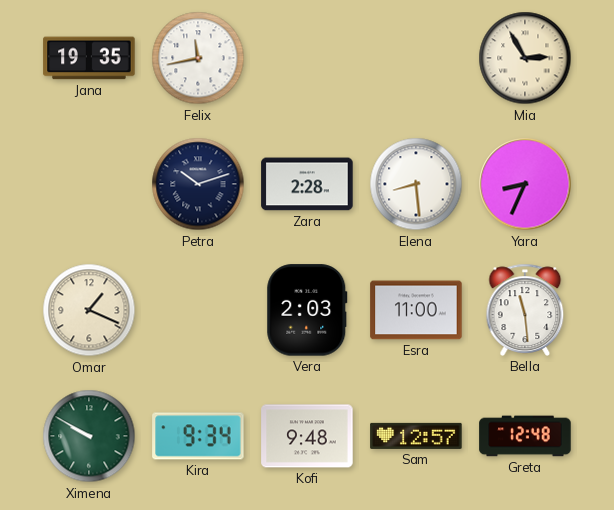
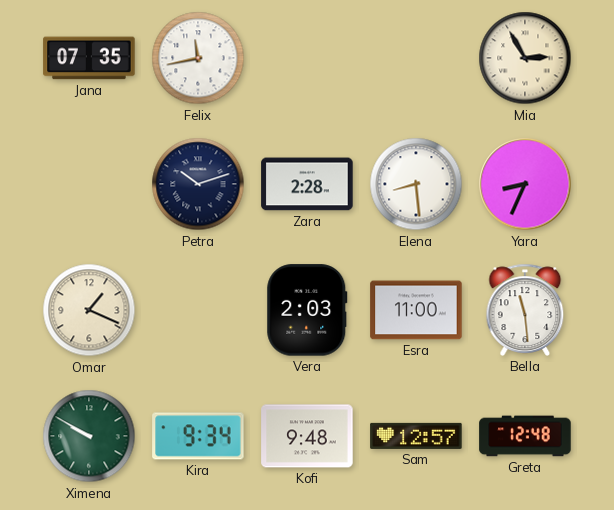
Jana: 19:35 -> 07:35
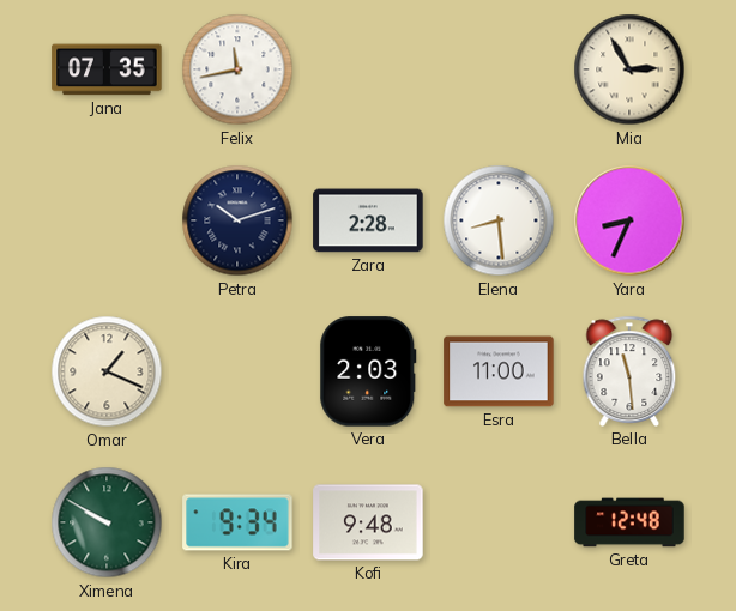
Sam: 12:57 -> none
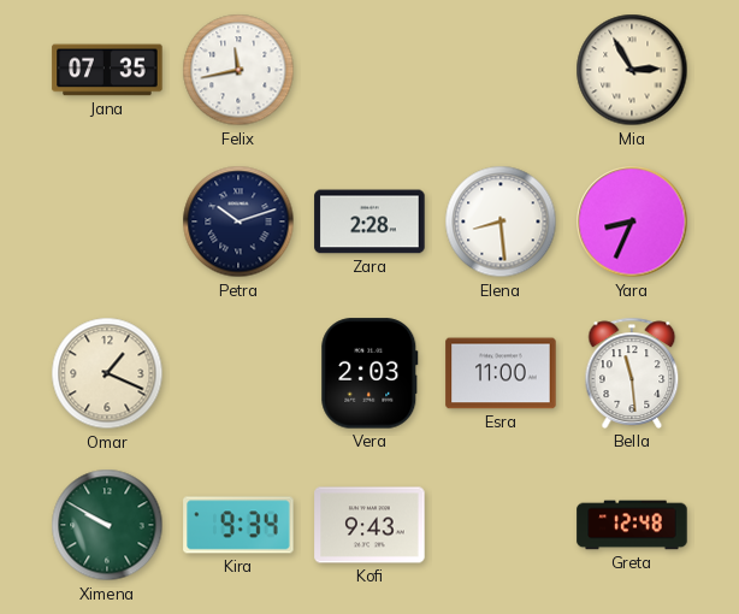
Kofi: 9:48 -> 9:43
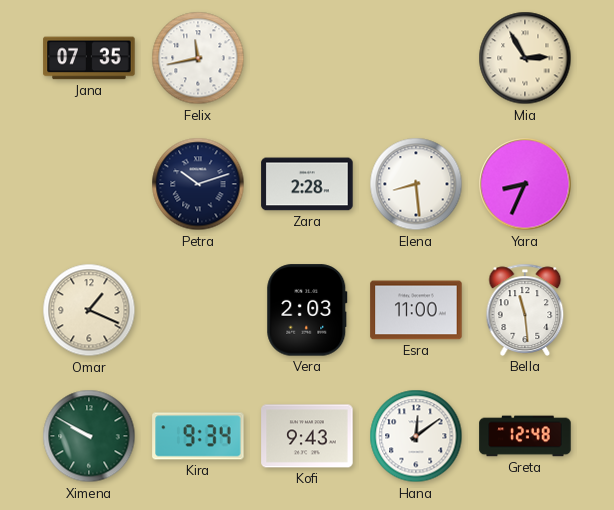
Hana: none -> 12:09
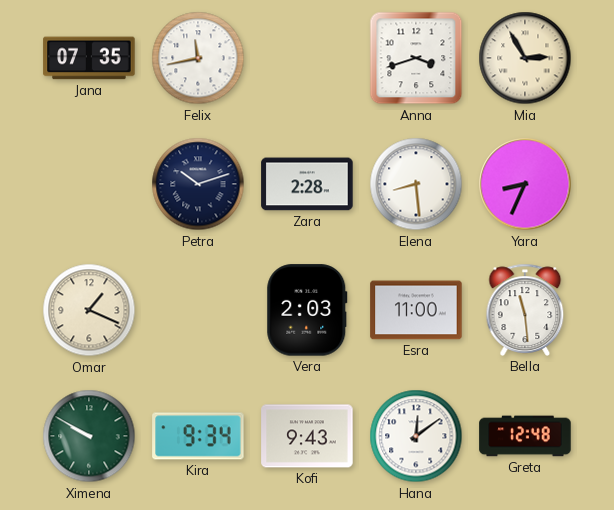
Anna: none -> 3:42
